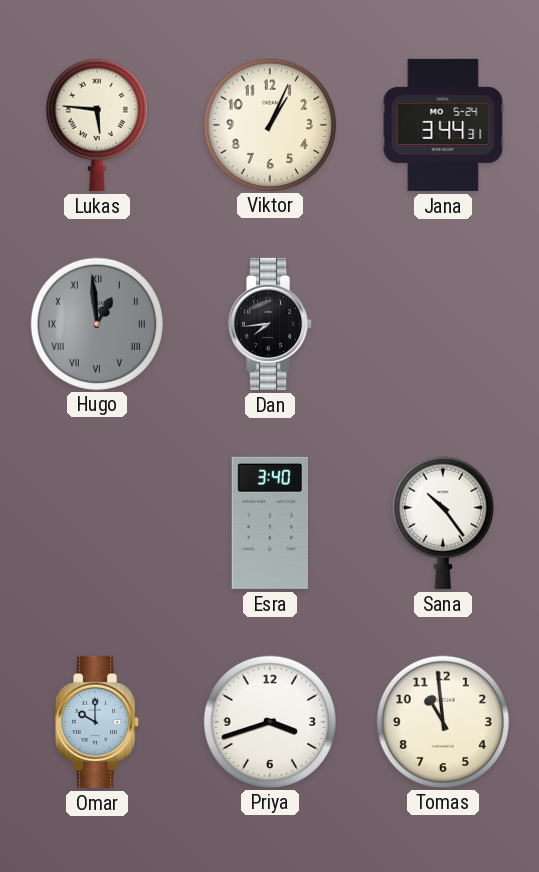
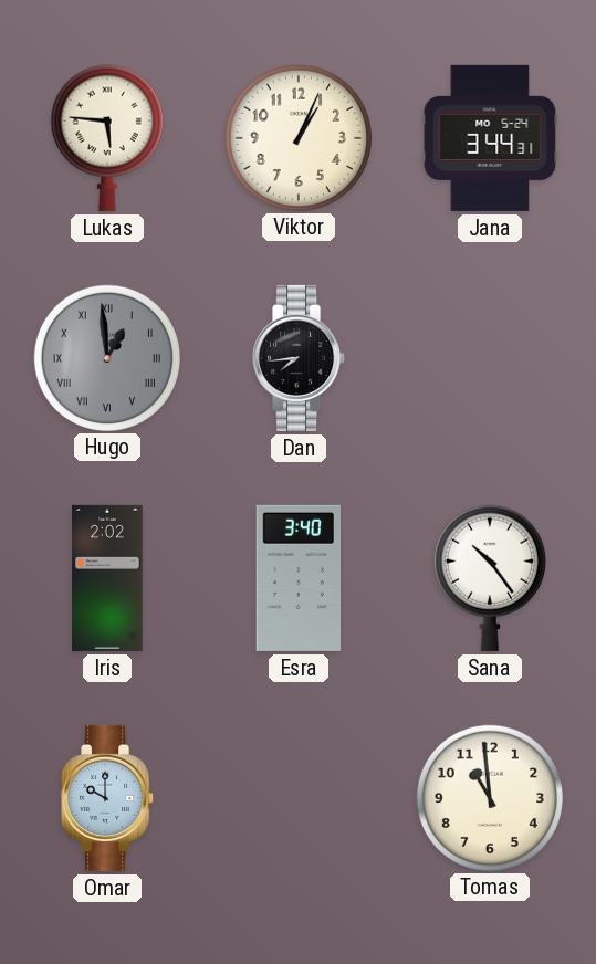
Iris: none -> 2:02
Priya: 3:42 -> none
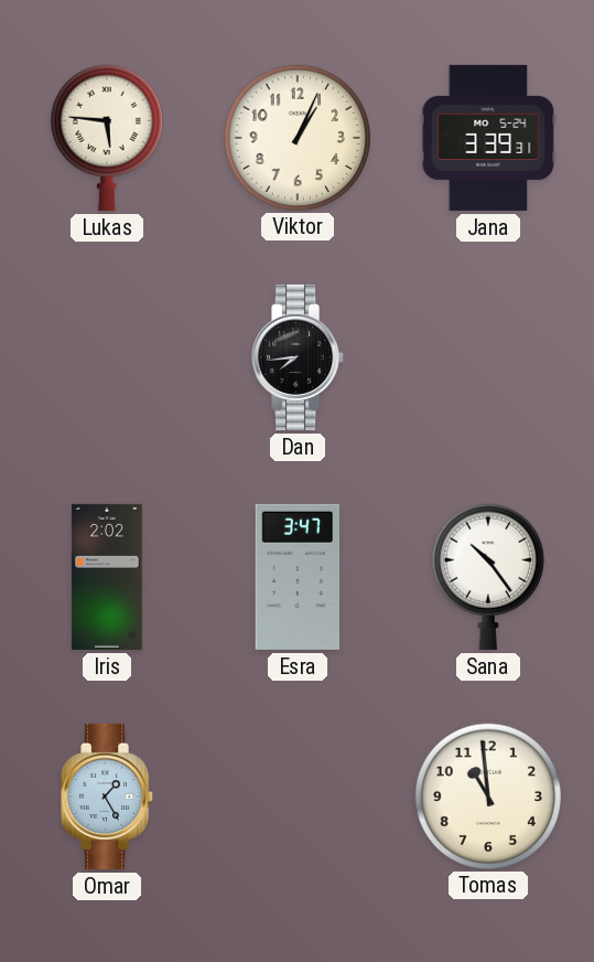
Jana: 3:44 -> 3:39
Hugo: 12:59 -> none
Esra: 3:40 -> 3:47
Omar: 10:00 -> 1:25
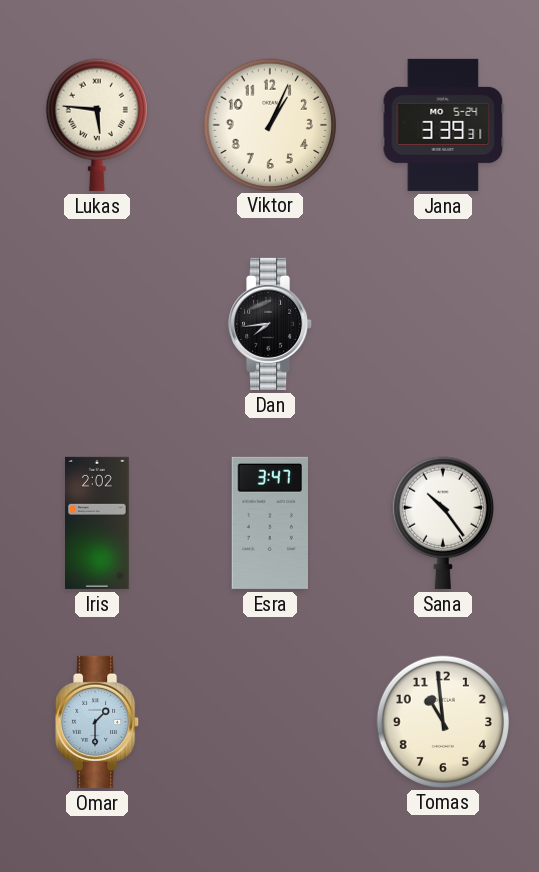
Omar: 1:25 -> 1:30
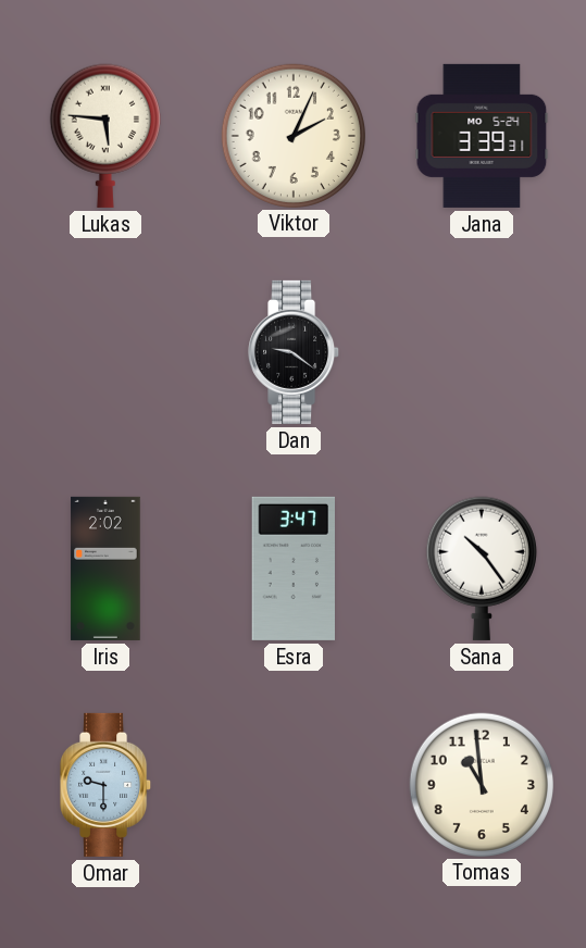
Viktor: 1:04 -> 2:04
Dan: 7:44 -> 9:21
Omar: 1:30 -> 9:30
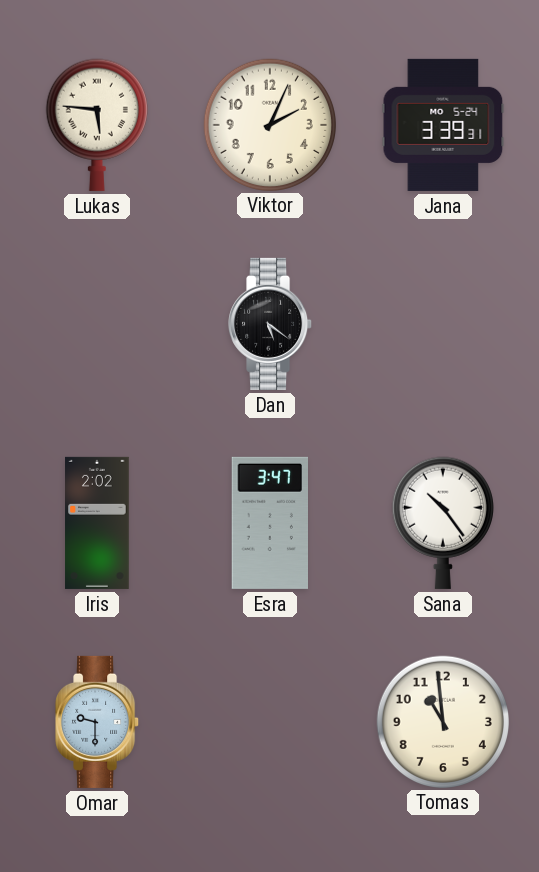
Dan: 9:21 -> 5:21
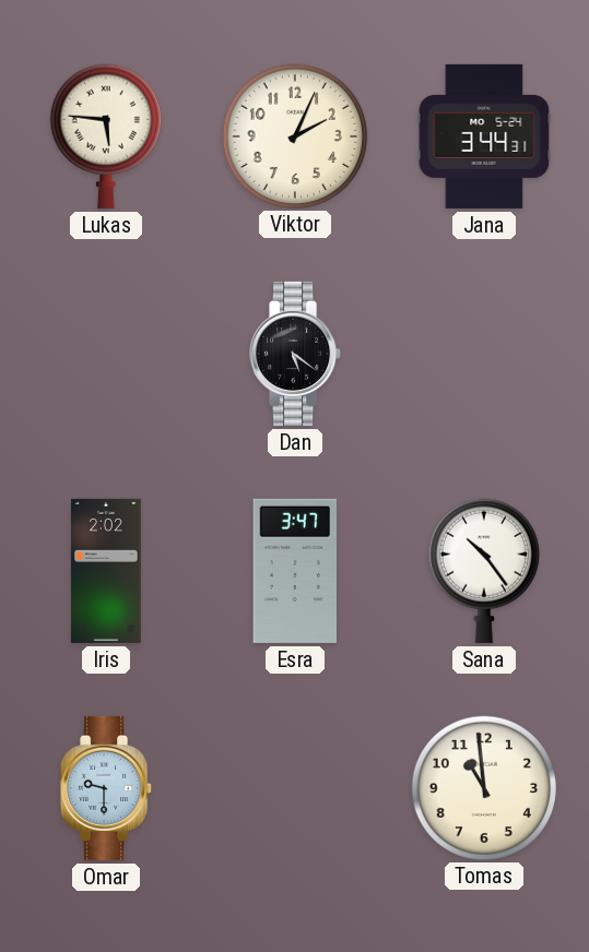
Jana: 3:39 -> 3:44
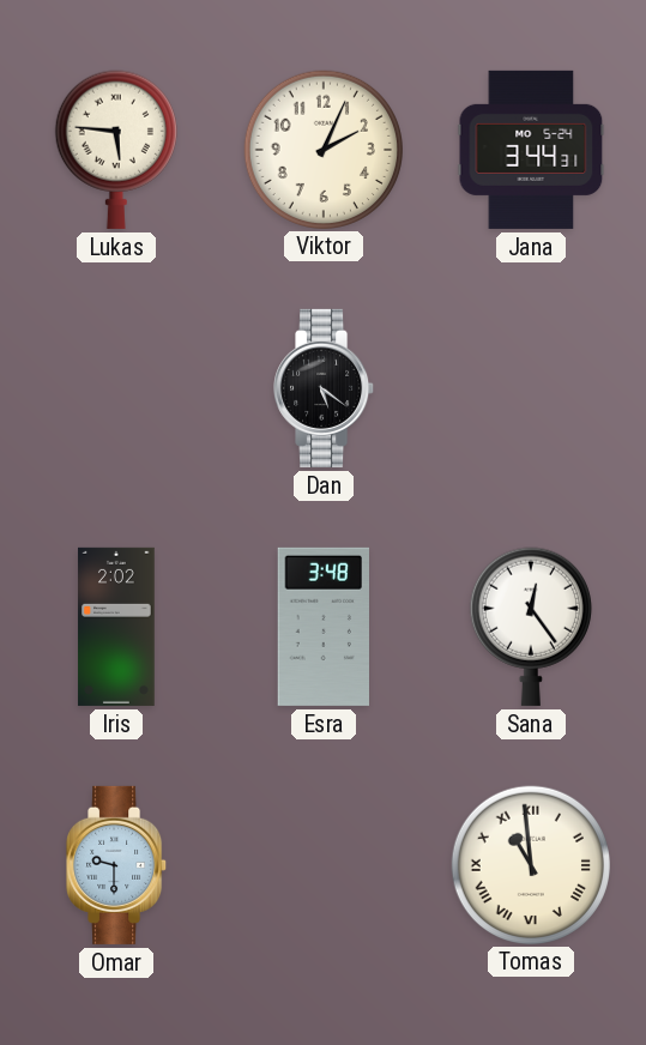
Esra: 3:47 -> 3:48
Sana: 10:24 -> 12:24
Tomas numerals: Arabic -> Roman
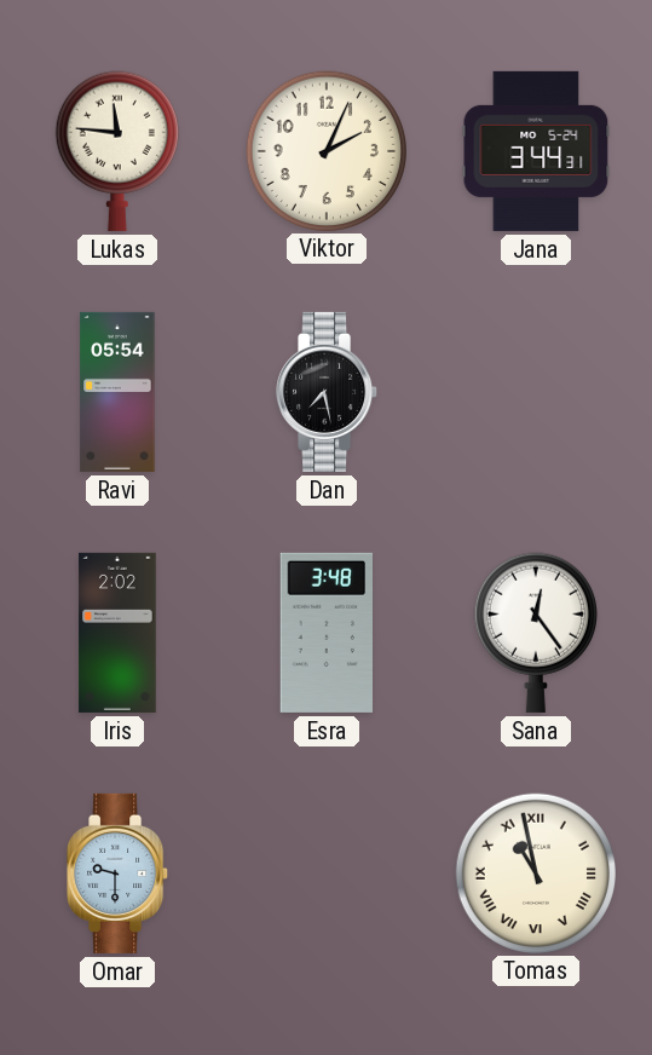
Lukas: 5:46 -> 11:46
Ravi: none -> 05:54
Dan: 5:21 -> 7:28
Tomas: 10:59 -> 10:58
